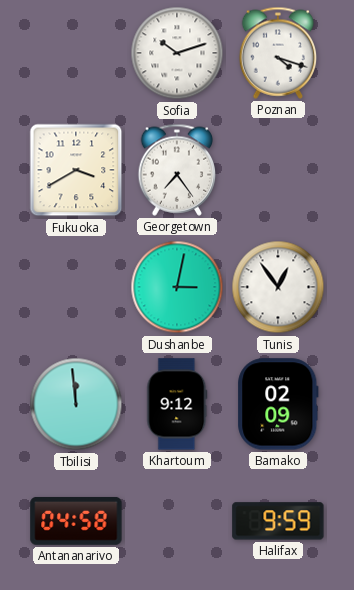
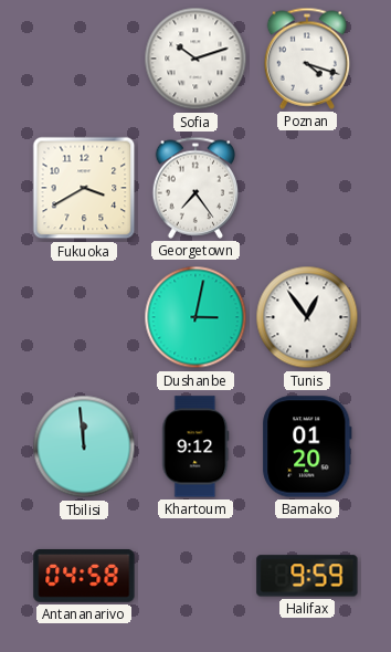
Bamako: 02:09 -> 01:20
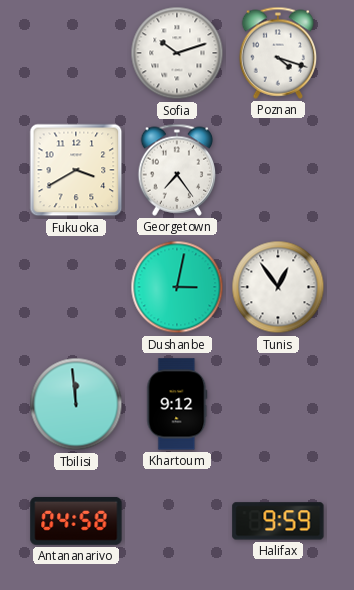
Bamako: 01:20 -> none
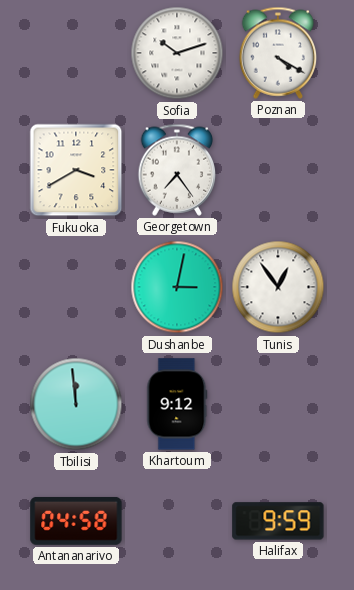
Poznan: 4:18 -> 4:20
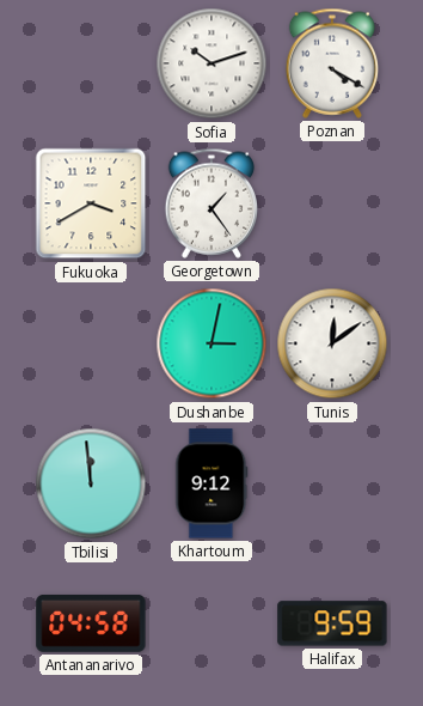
Georgetown: 7:24 -> 1:24
Tunis: 12:54 -> 12:09
